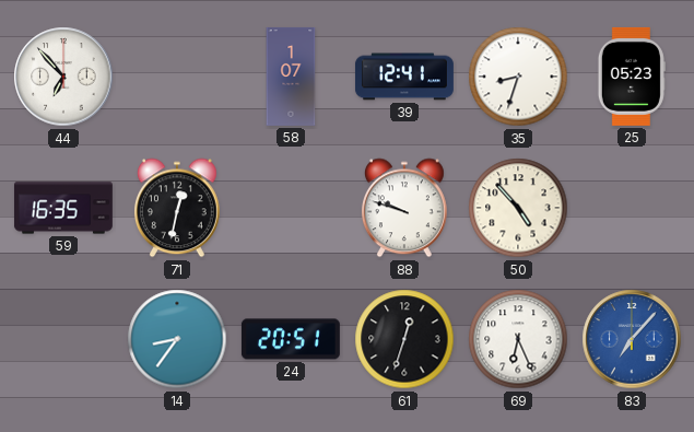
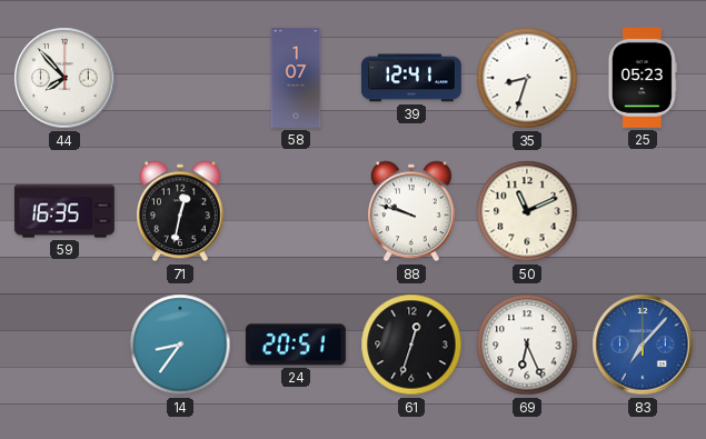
44: 6:53 -> 7:53
50: 4:53 -> 11:11
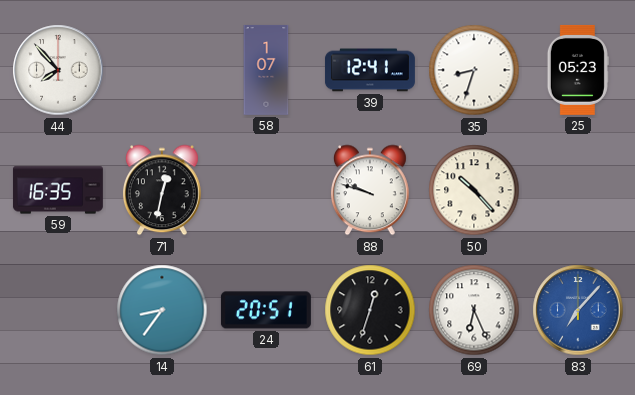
50: 11:11 -> 10:23
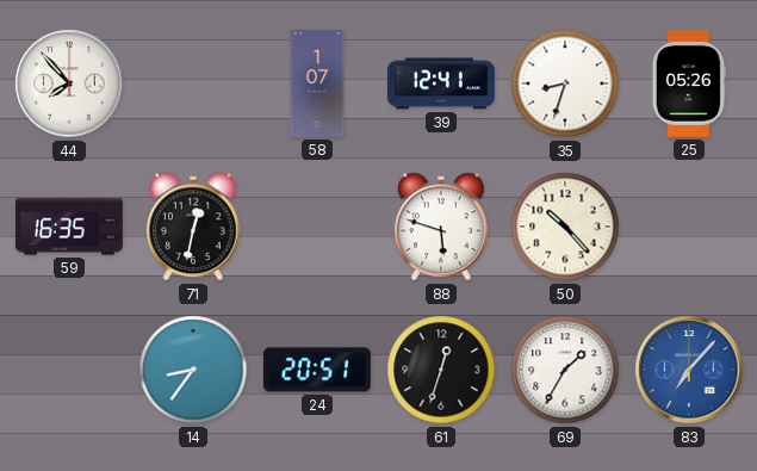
25: 05:23 -> 05:26
88: 9:48 -> 5:48
69: 6:26 -> 1:35
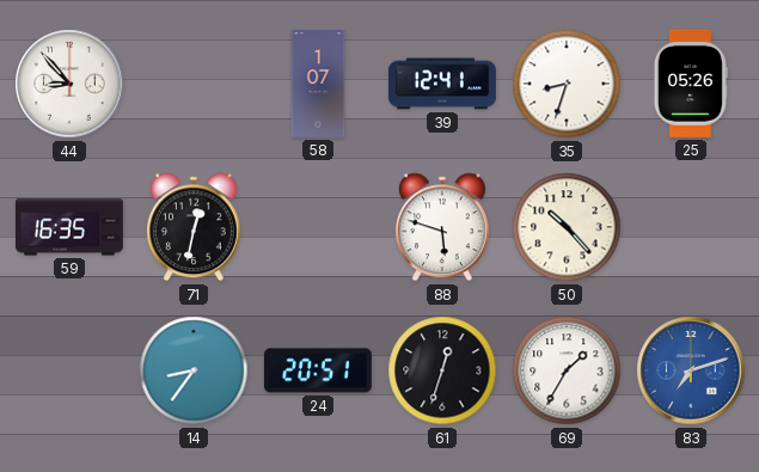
44: 7:53 -> 8:53
83: 7:07 -> 7:12
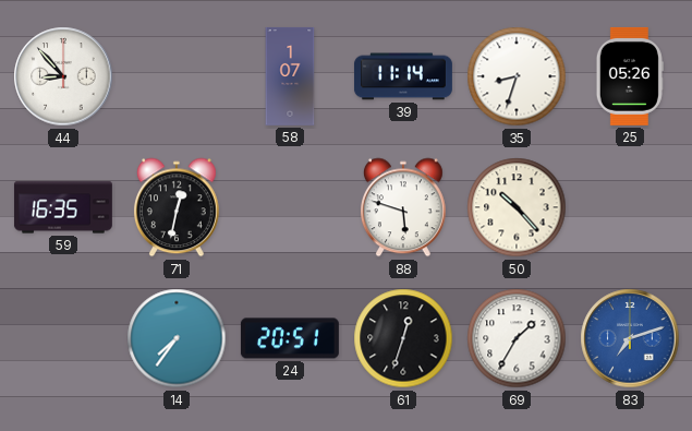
39: 12:41 -> 11:14
14: 8:36 -> 7:36
